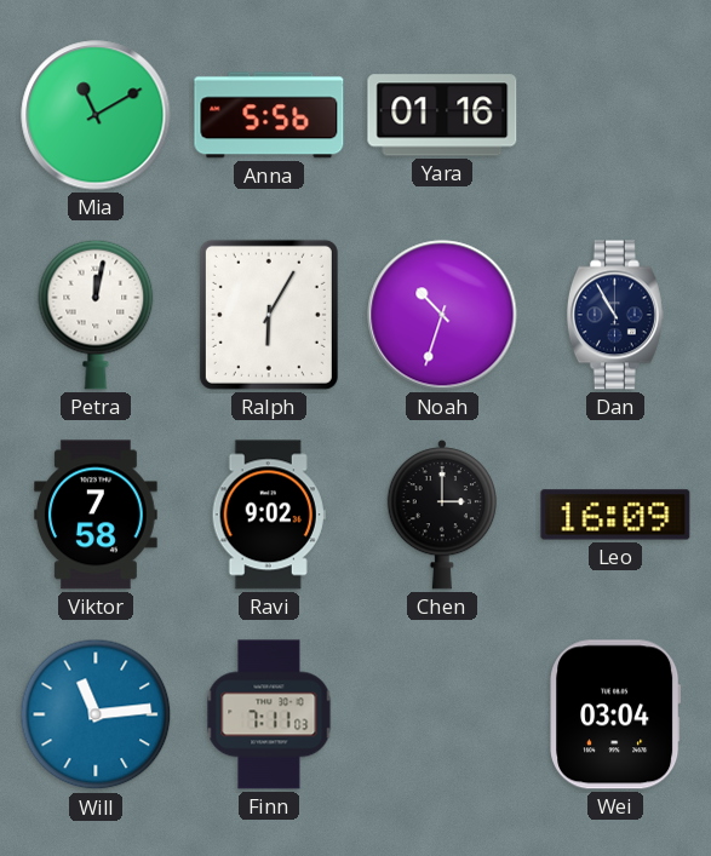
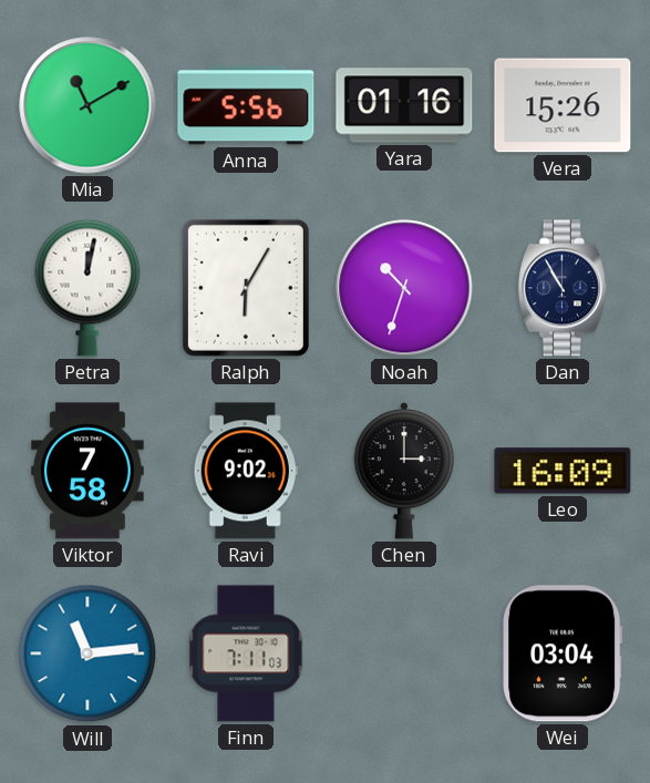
Vera: none -> 15:26
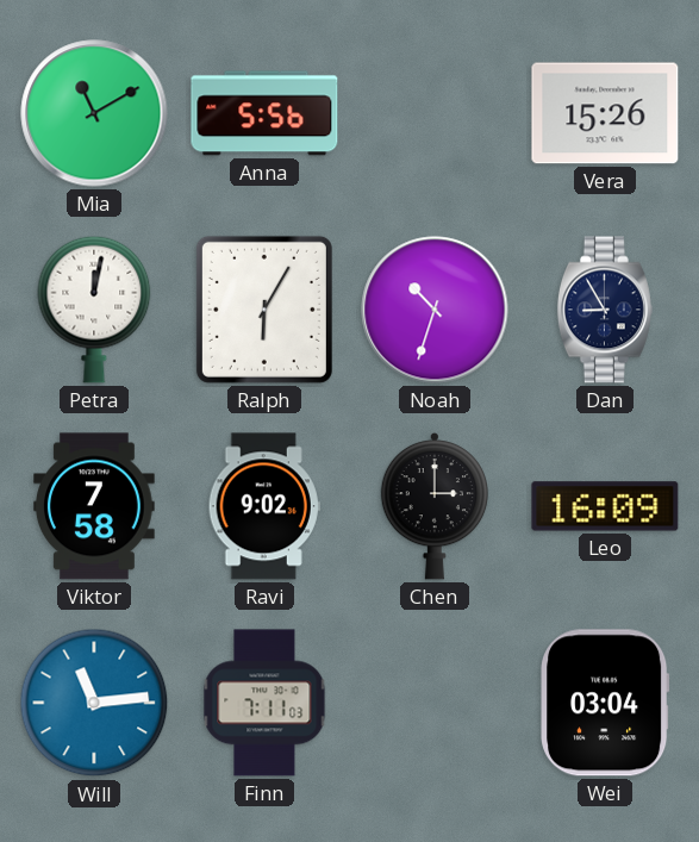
Yara: 01:16 -> none
Dan: 10:55 -> 8:55
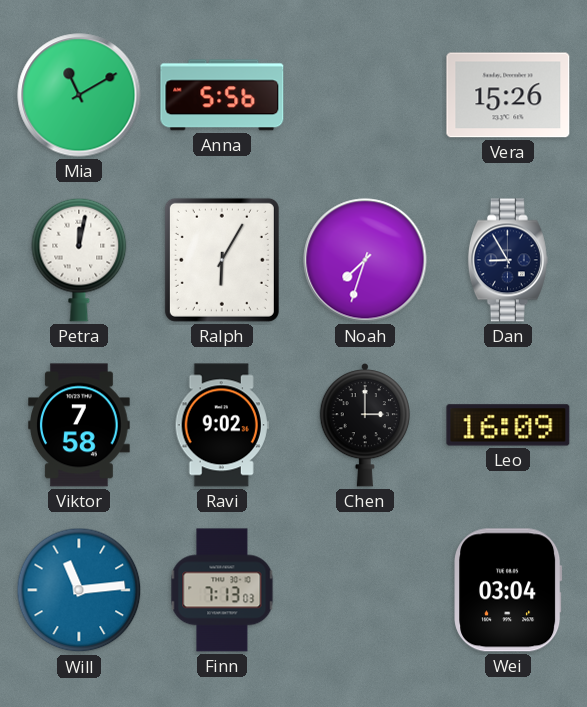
Noah: 10:33 -> 7:33
Finn: 7:11 -> 7:13
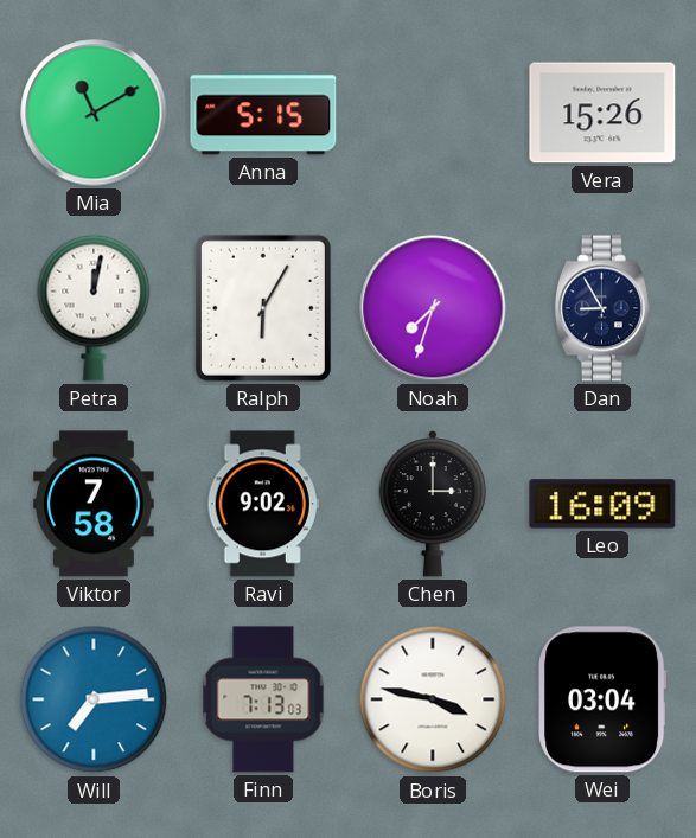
Anna: 5:56 -> 5:15
Will: 11:14 -> 7:14
Boris: none -> 3:47
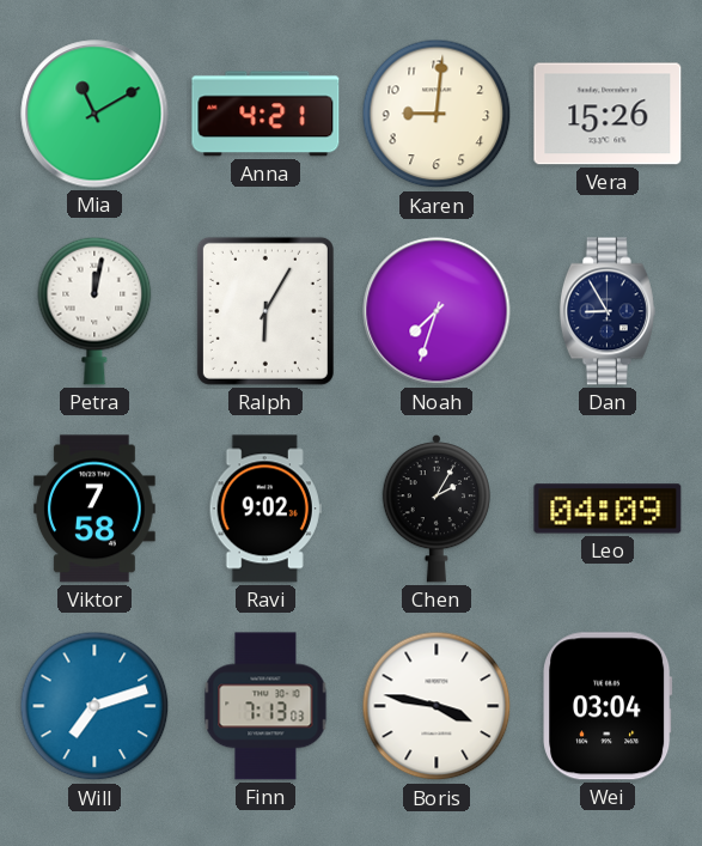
Anna: 5:15 -> 4:21
Karen: none -> 9:01
Chen: 3:00 -> 2:05
Leo: 16:09 -> 04:09
Will: 7:14 -> 7:12
